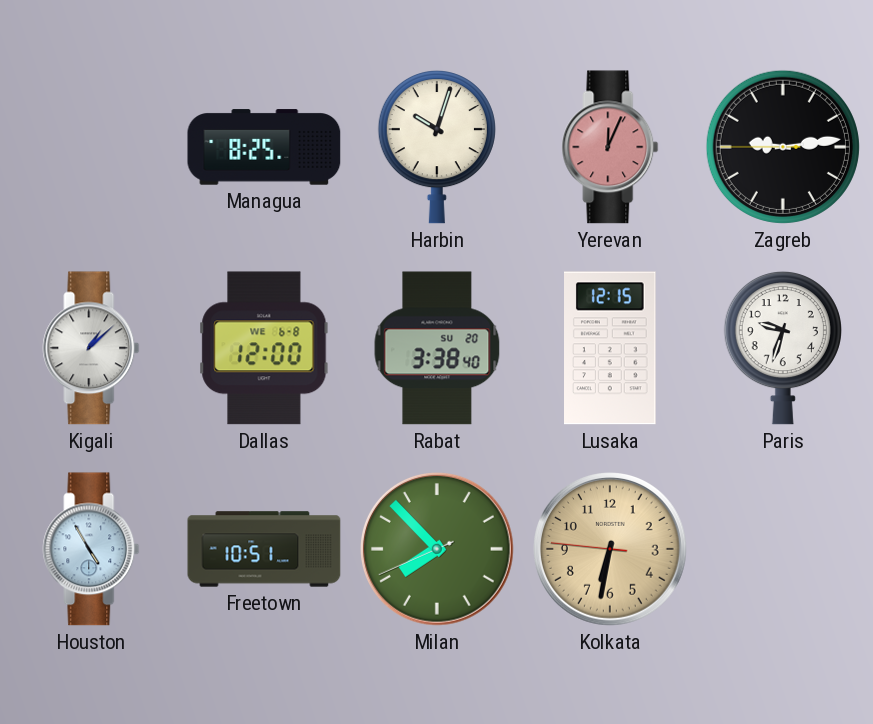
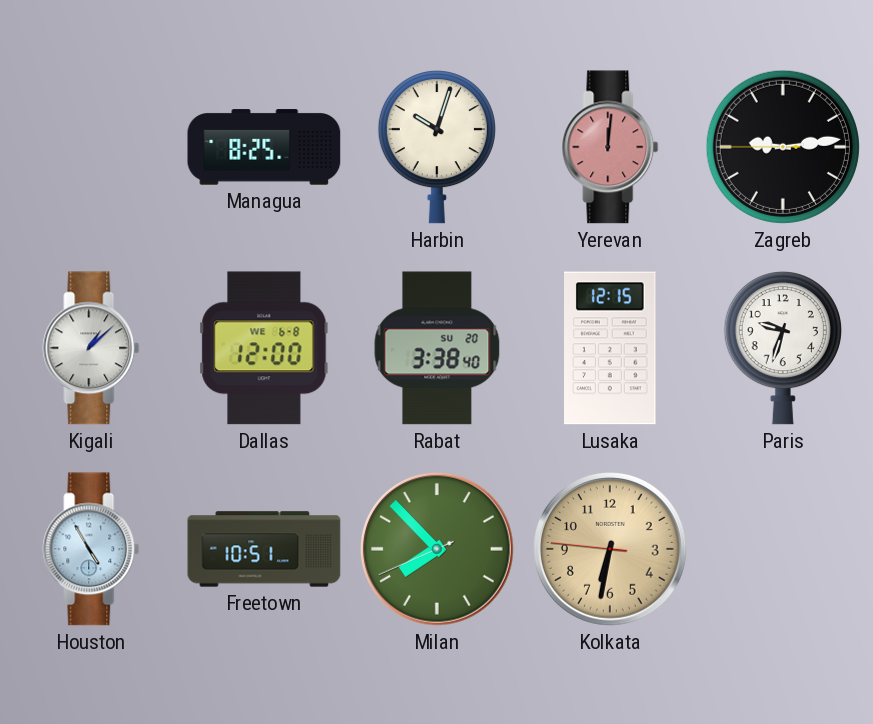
Yerevan: 12:04 -> 12:01
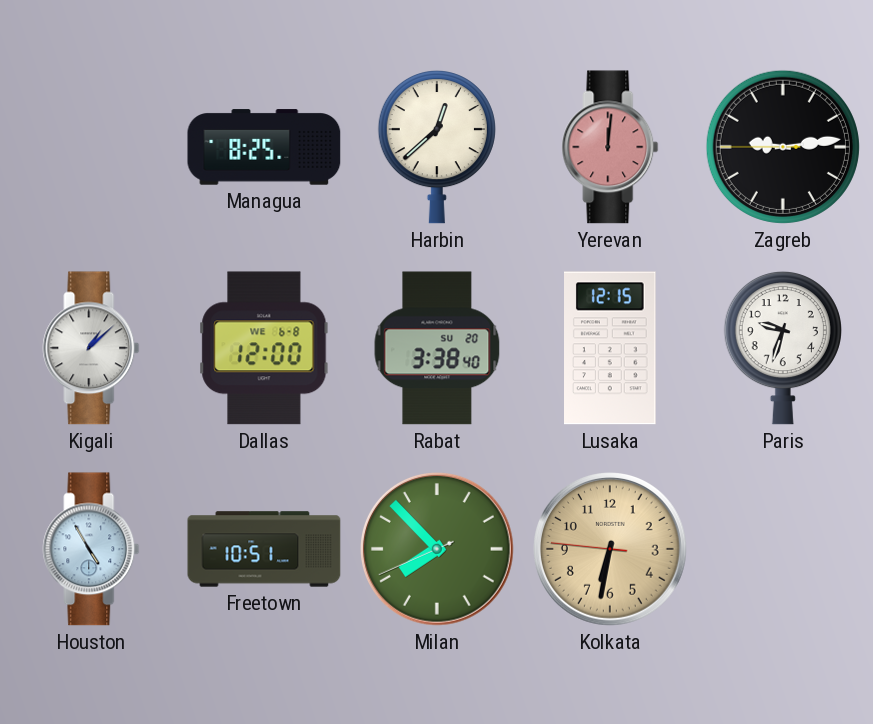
Harbin: 10:03 -> 12:38
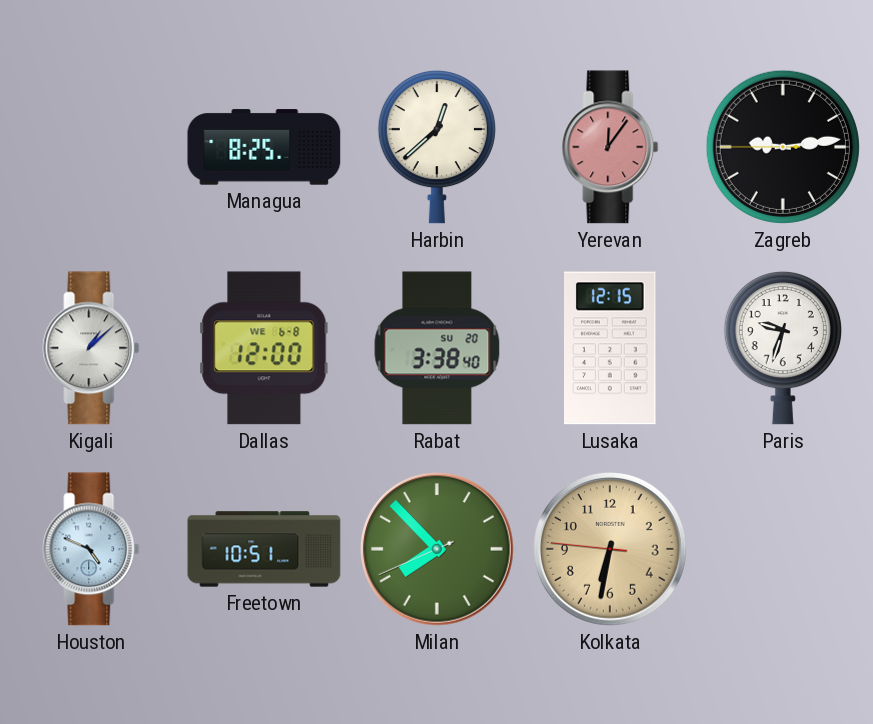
Yerevan: 12:01 -> 12:06
Houston: 4:55 -> 4:49
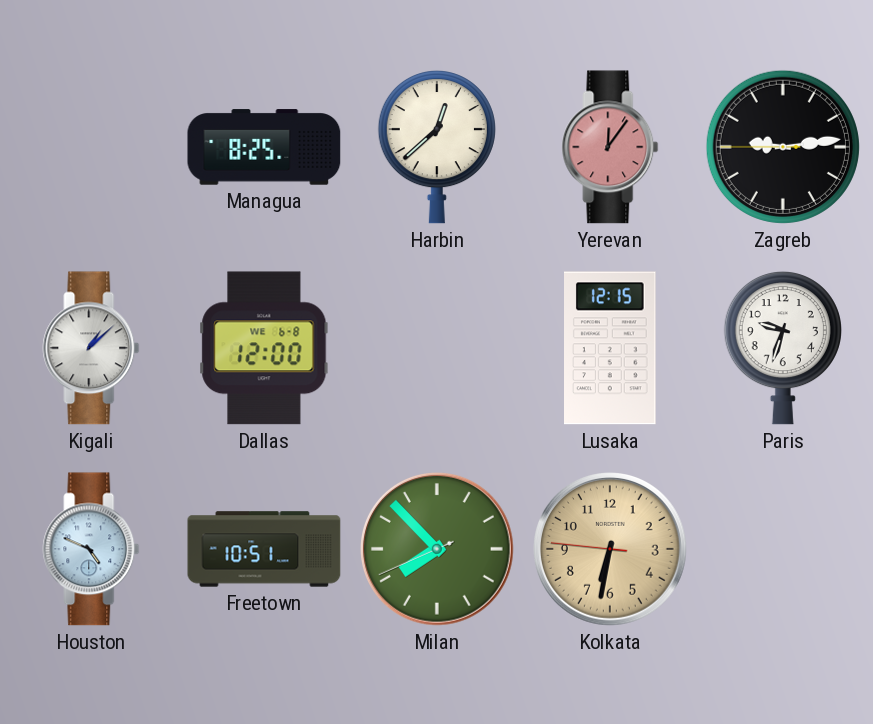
Rabat: 3:38 -> none
